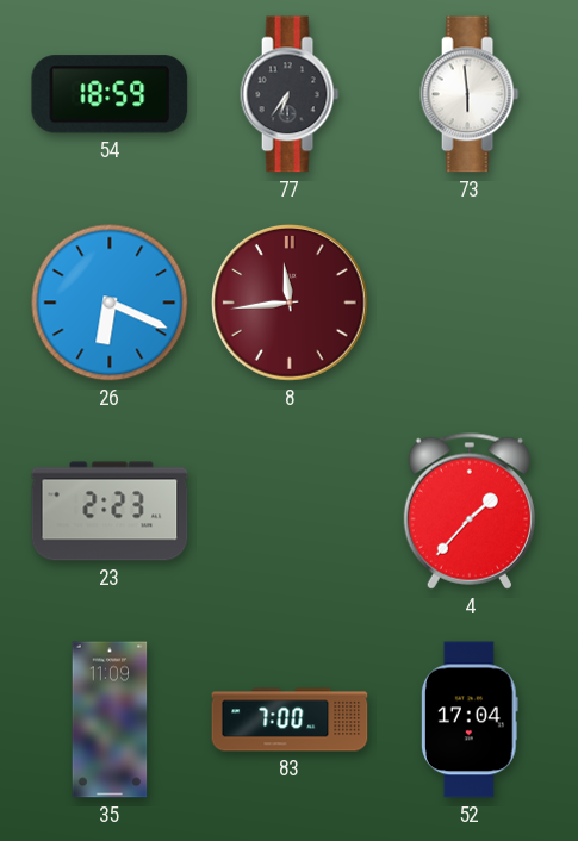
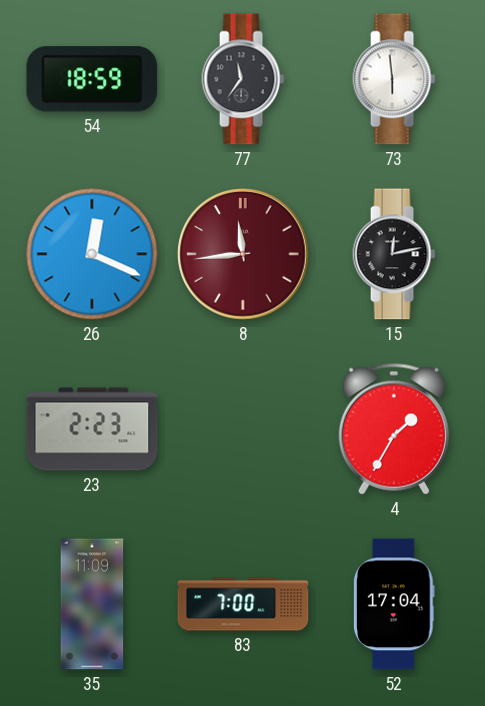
77: 6:36 -> 11:36
26: 6:19 -> 12:19
15: none -> 12:13
4: 1:37 -> 1:35
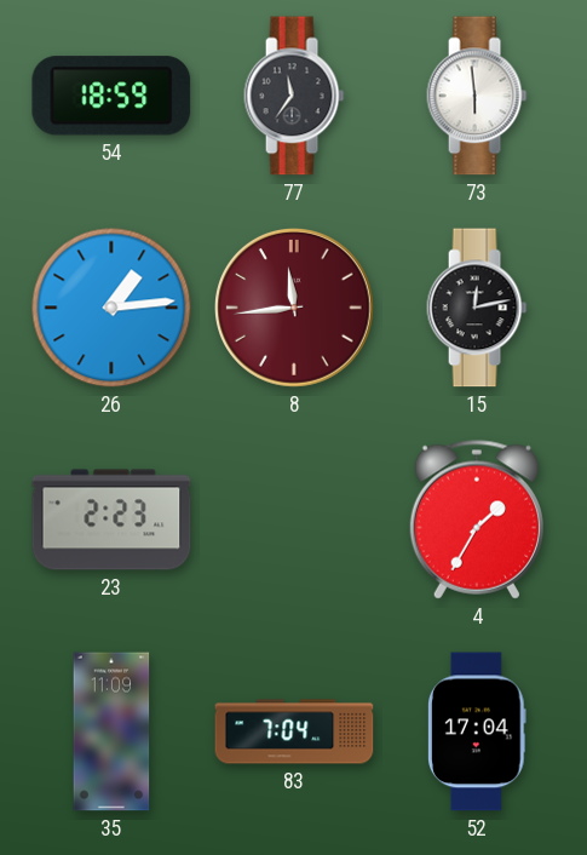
26: 12:19 -> 1:14
83: 7:00 -> 7:04
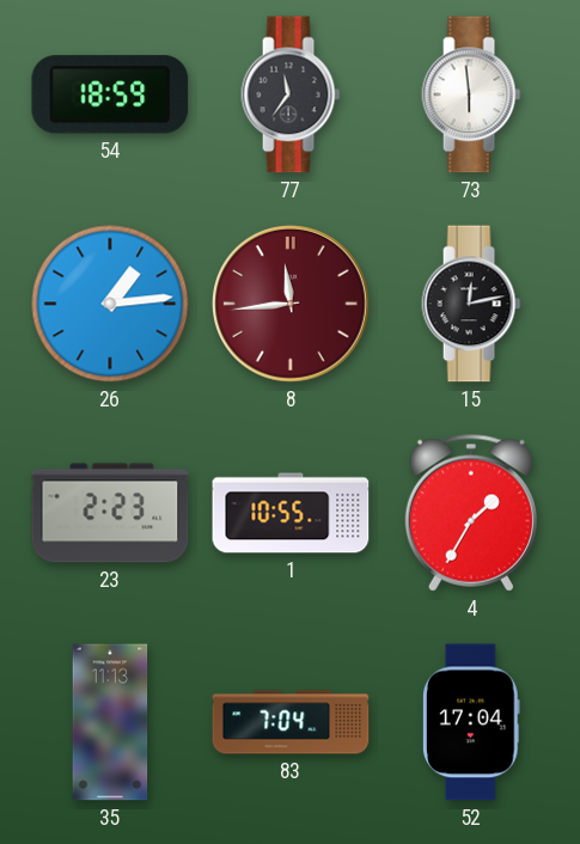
1: none -> 10:55
35: 11:09 -> 11:13
